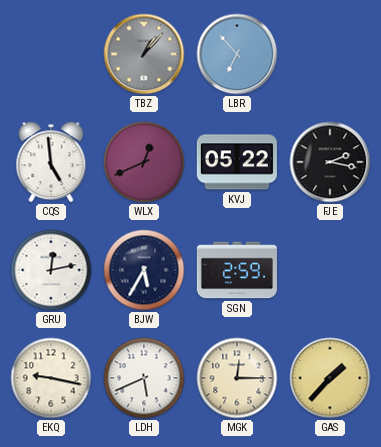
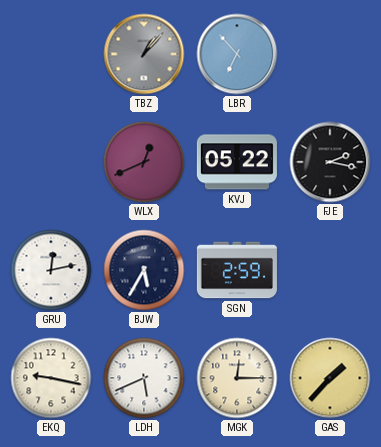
CQS: 4:59 -> none
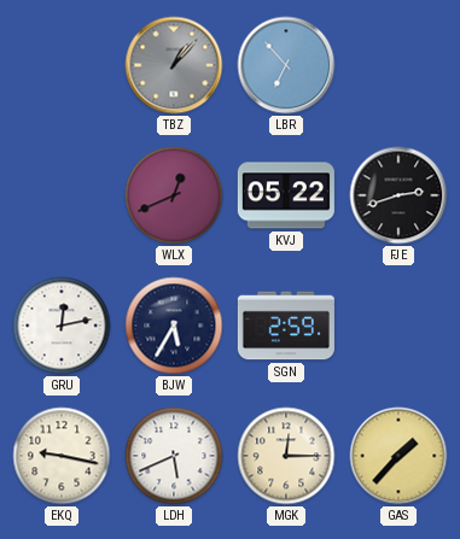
FJE: 2:17 -> 2:42
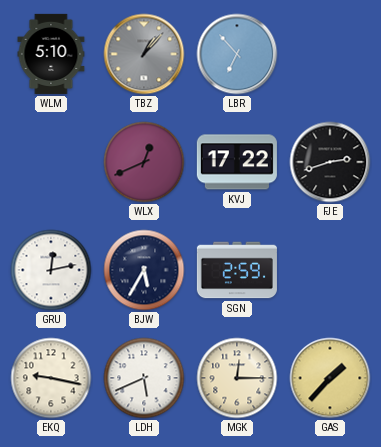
WLM: none -> 5:10
KVJ: 05:22 -> 17:22
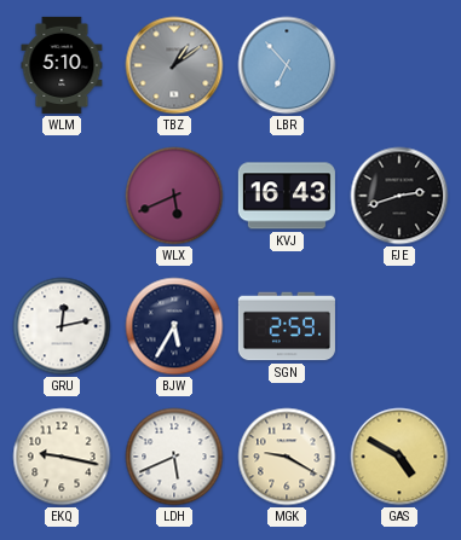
TBZ: 1:07 -> 1:09
WLX: 12:41 -> 5:41
KVJ: 17:22 -> 16:43
MGK: 12:15 -> 9:20
GAS: 1:37 -> 4:50
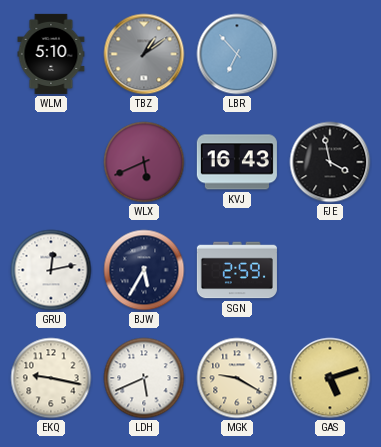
FJE: 2:42 -> 3:58
GAS: 4:50 -> 5:12
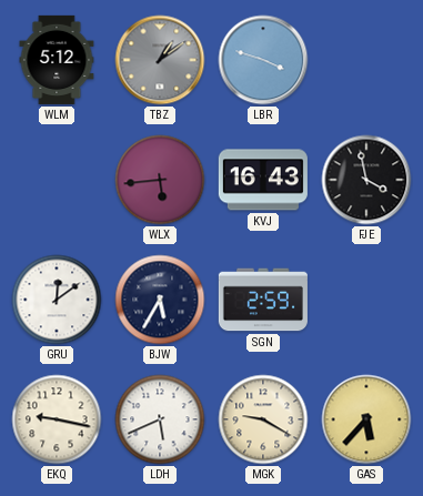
WLM: 5:10 -> 5:12
LBR: 6:53 -> 3:48
WLX: 5:41 -> 5:44
GRU: 12:13 -> 12:09
GAS: 5:12 -> 5:37
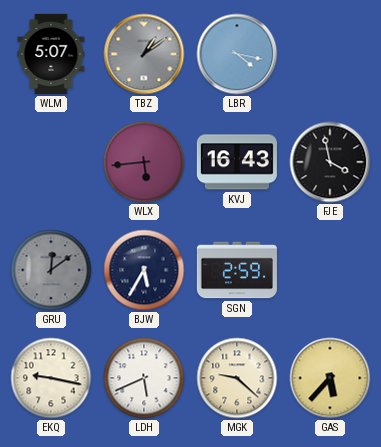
WLM: 5:12 -> 5:07
LBR: 3:48 -> 4:17
GRU dial: white -> grey
MGK: 9:20 -> 9:22
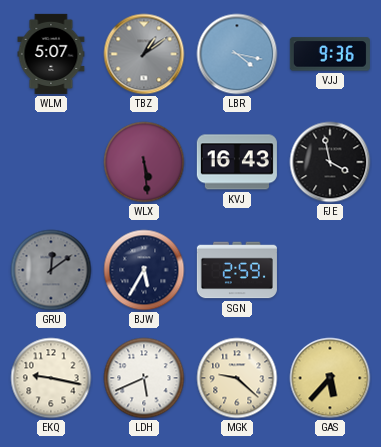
VJJ: none -> 9:36
WLX: 5:44 -> 5:29
